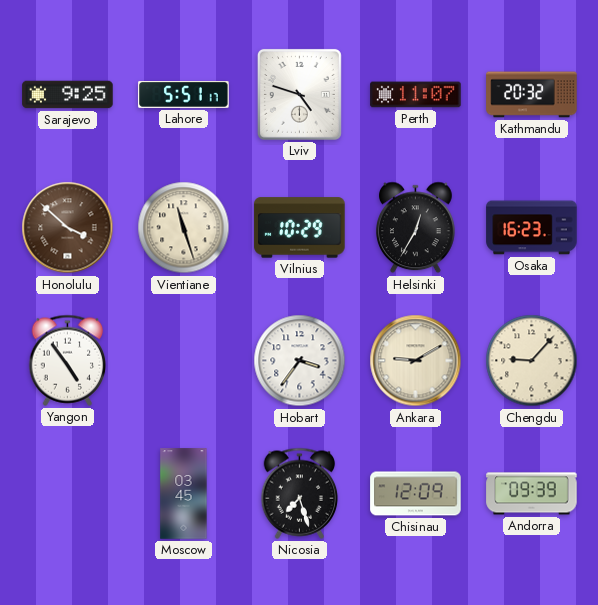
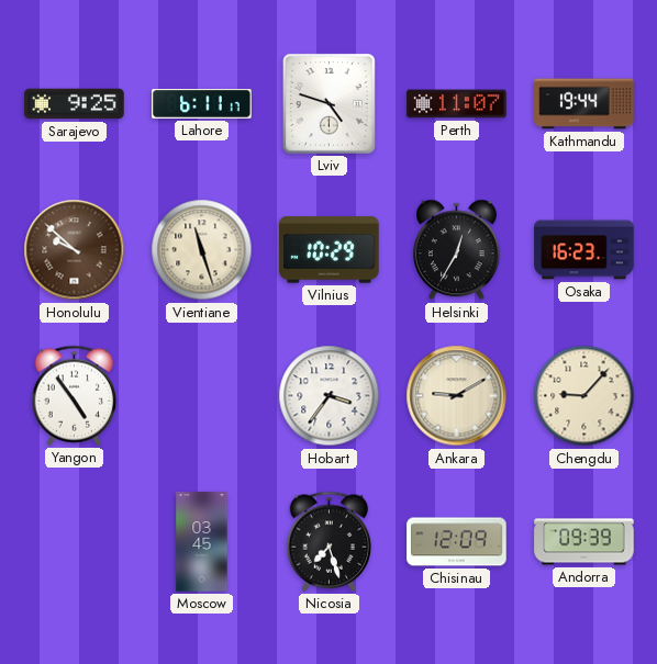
Lahore: 5:51 -> 6:11
Kathmandu: 20:32 -> 19:44
Honolulu: 3:52 -> 9:52
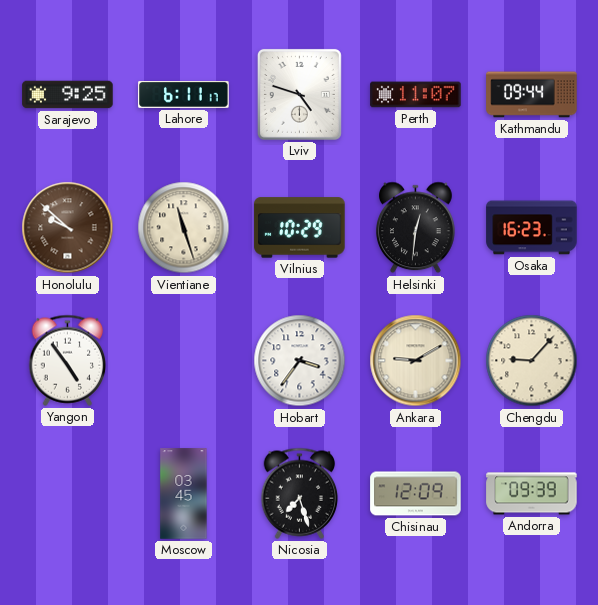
Kathmandu: 19:44 -> 09:44
Helsinki: 12:35 -> 12:31
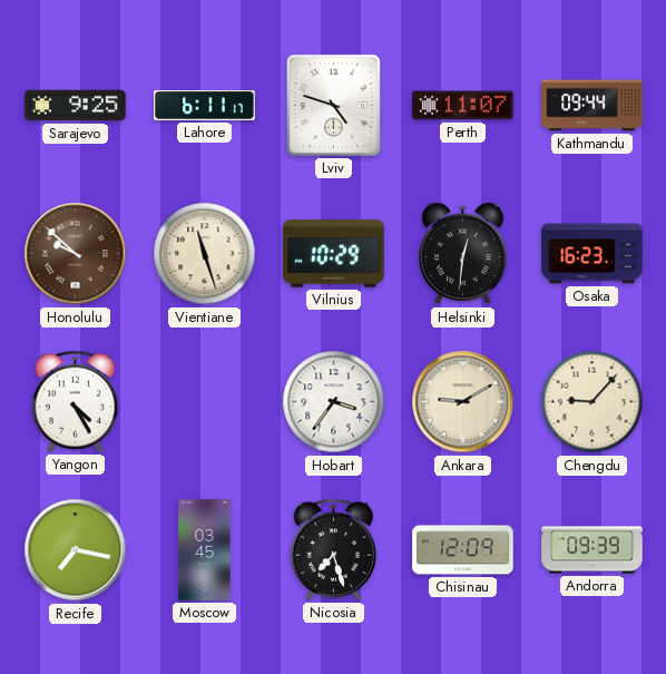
Yangon: 4:54 -> 4:25
Recife: none -> 7:17
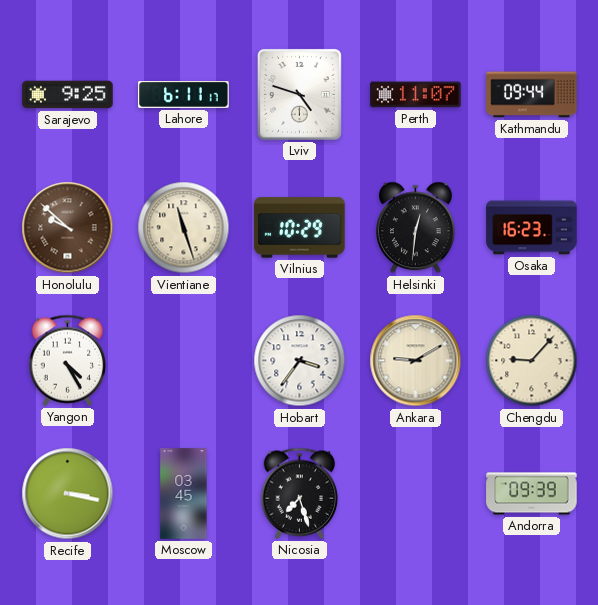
Recife: 7:17 -> 3:17
Chisinau: 12:09 -> none
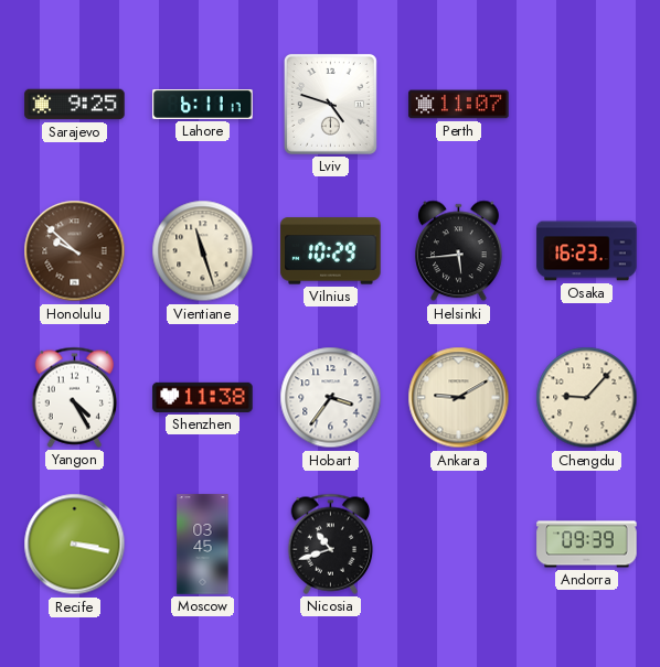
Kathmandu: 09:44 -> none
Helsinki: 12:31 -> 5:44
Shenzhen: none -> 11:38
Nicosia: 7:27 -> 10:42
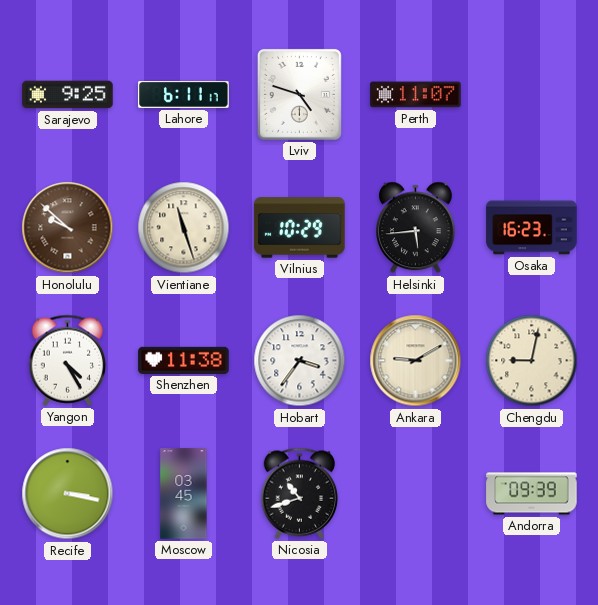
Chengdu: 9:07 -> 9:02
